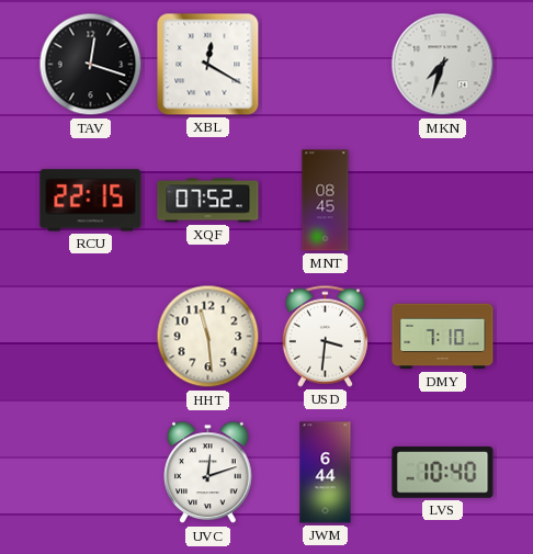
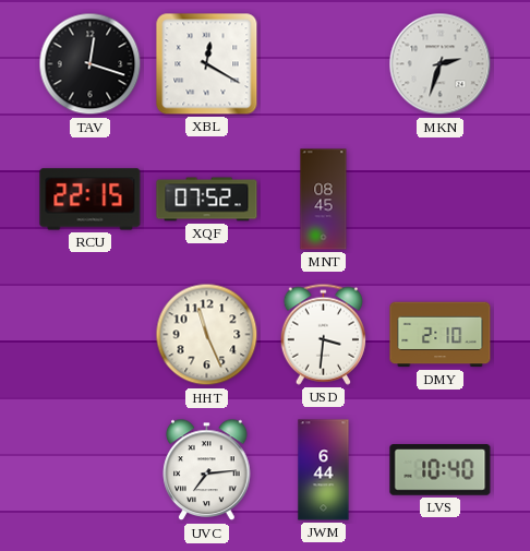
MKN: 7:33 -> 2:33
HHT: 11:29 -> 11:26
DMY: 7:10 -> 2:10
UVC: 12:12 -> 7:14
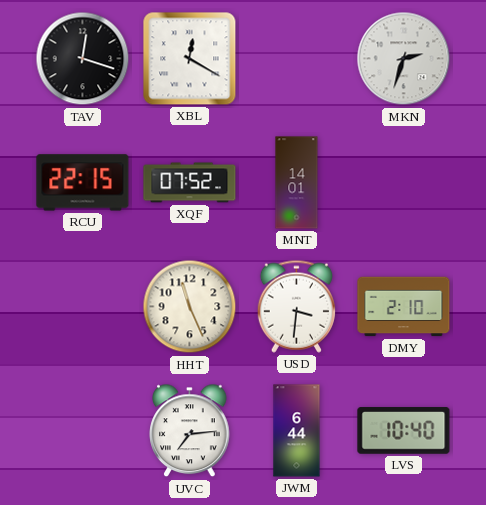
MNT: 08:45 -> 14:01
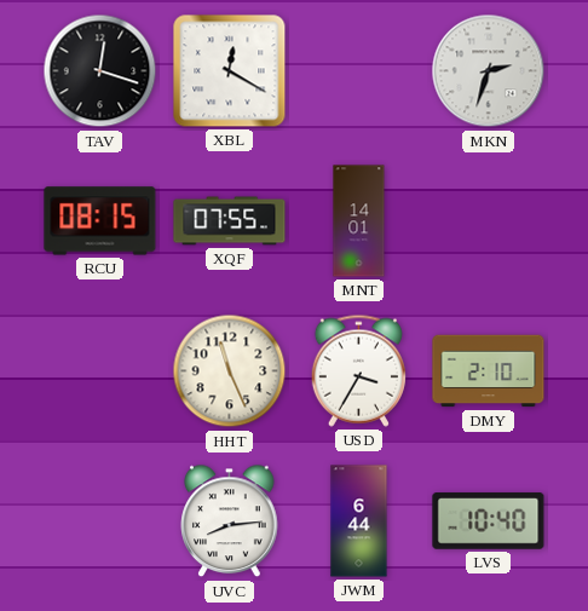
RCU: 22:15 -> 08:15
XQF: 07:52 -> 07:55
USD: 3:31 -> 3:35
UVC: 7:14 -> 8:14
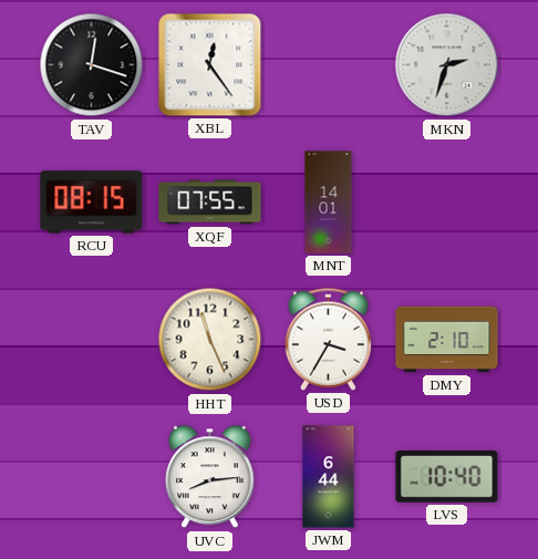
XBL: 12:20 -> 12:24
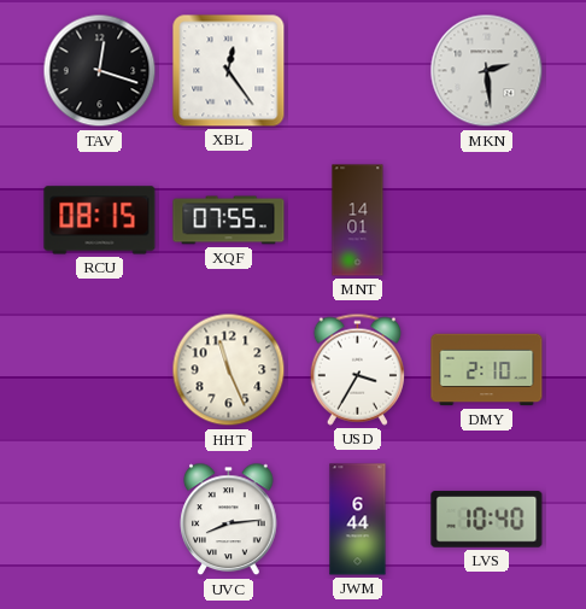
MKN: 2:33 -> 2:29
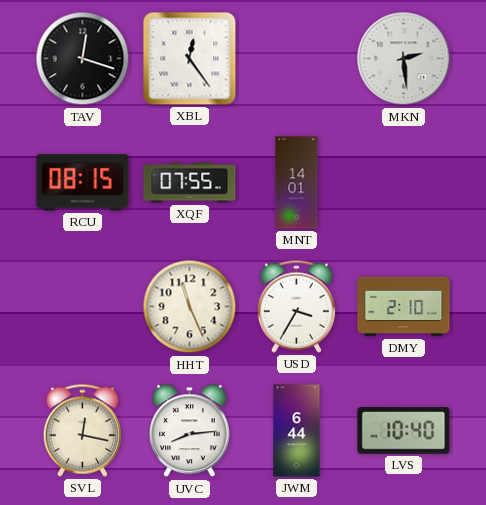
SVL: none -> 12:17
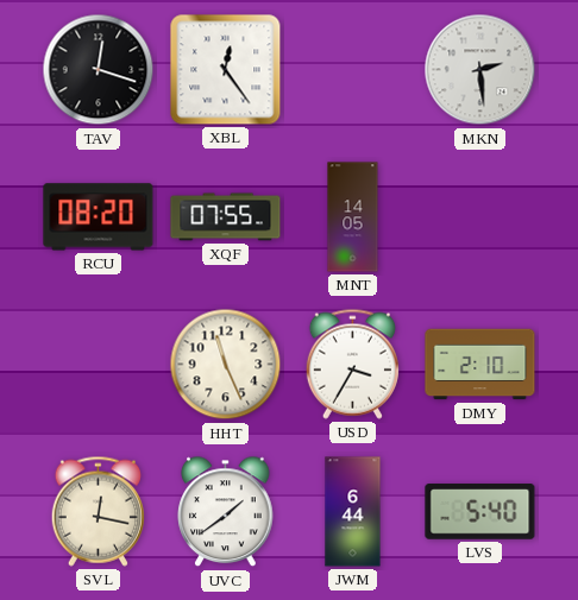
RCU: 08:15 -> 08:20
MNT: 14:01 -> 14:05
UVC: 8:14 -> 1:39
LVS: 10:40 -> 5:40
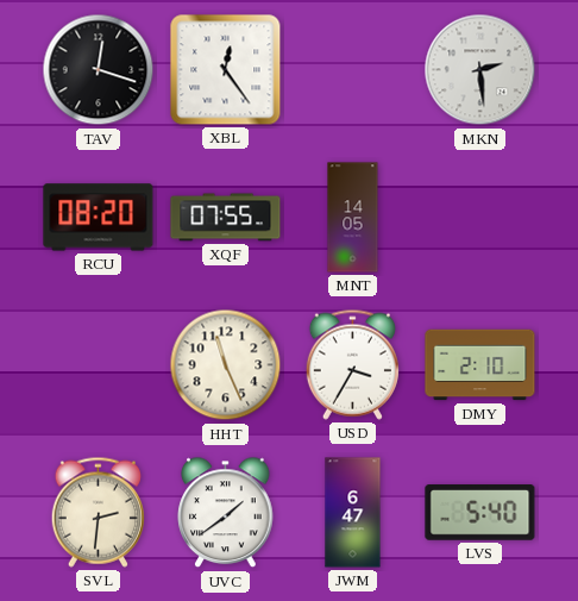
SVL: 12:17 -> 2:31
JWM: 6:44 -> 6:47
